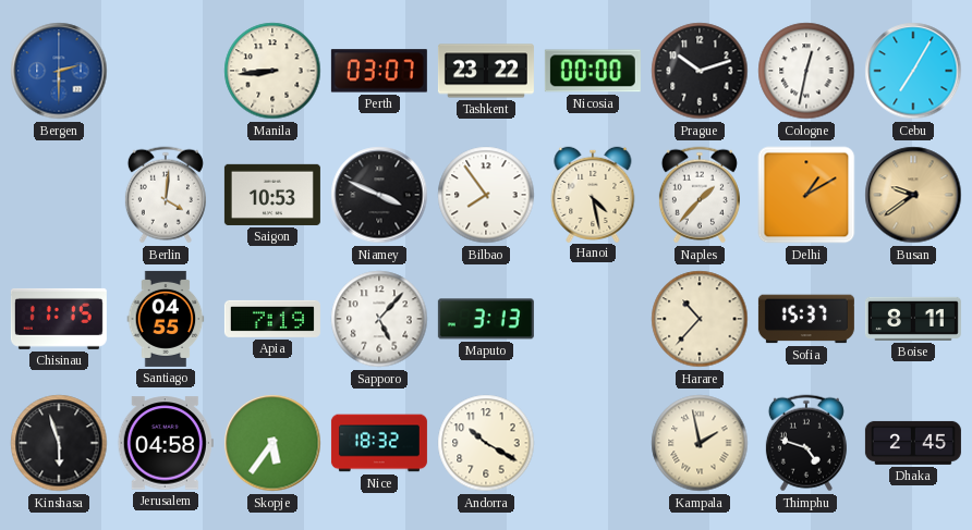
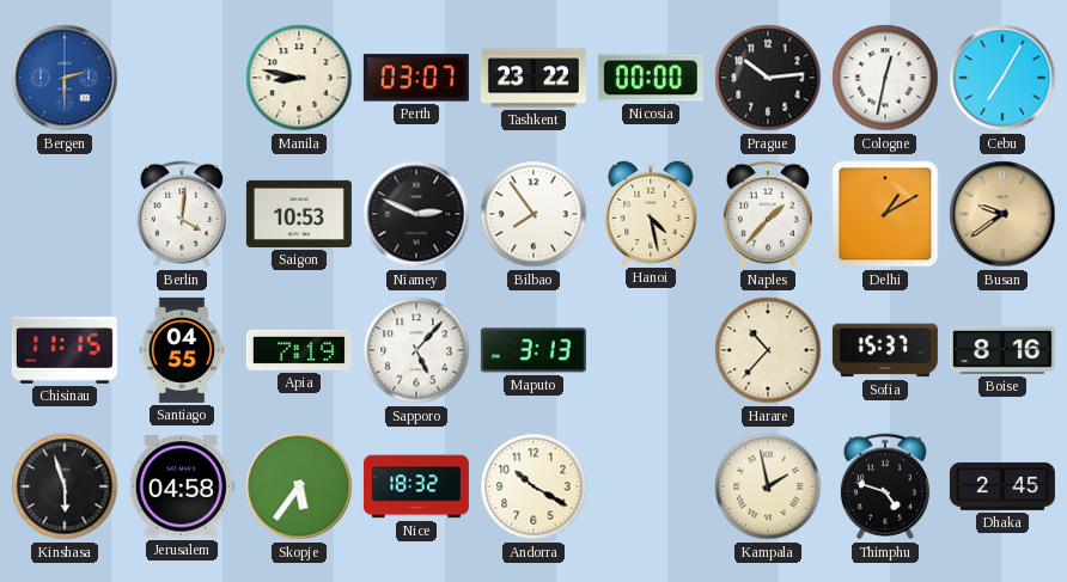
Manila: 8:44 -> 8:47
Prague: 10:12 -> 10:14
Niamey: 3:49 -> 2:49
Boise: 8:11 -> 8:16
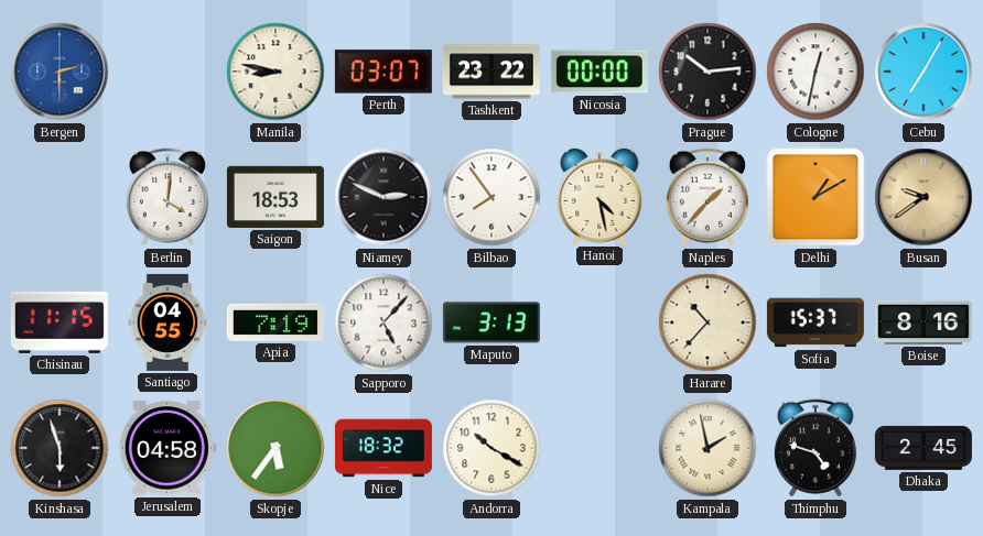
Saigon: 10:53 -> 18:53
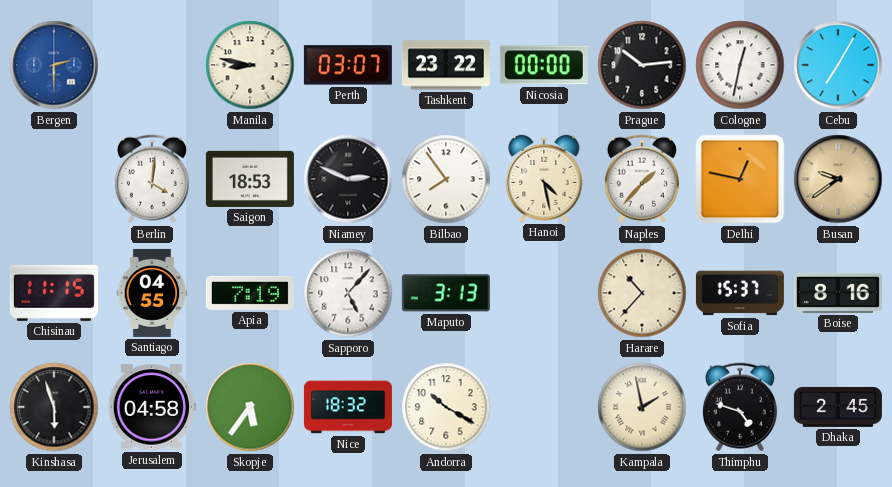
Delhi: 1:10 -> 12:47
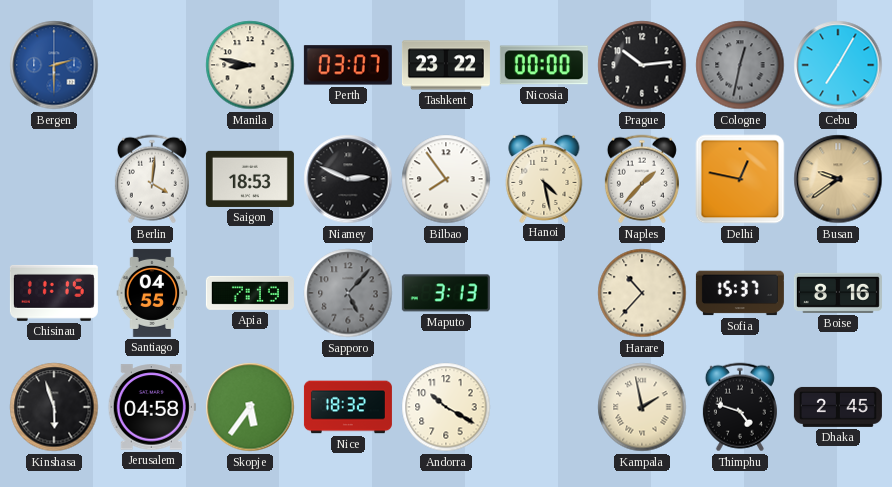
Cologne dial: white -> grey
Sapporo dial: white -> grey
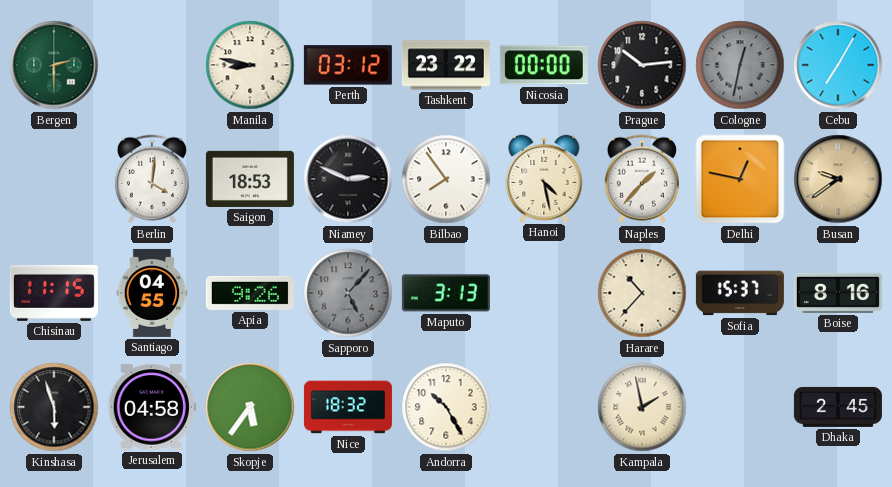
Bergen dial: blue -> green
Perth: 03:07 -> 03:12
Apia: 7:19 -> 9:26
Andorra: 10:20 -> 10:25
Thimphu: 4:48 -> none
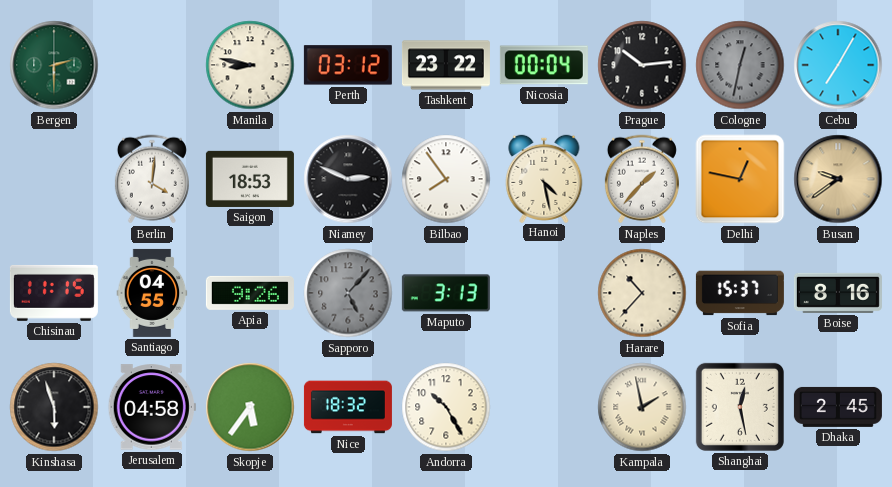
Nicosia: 00:00 -> 00:04
Shanghai: none -> 12:28
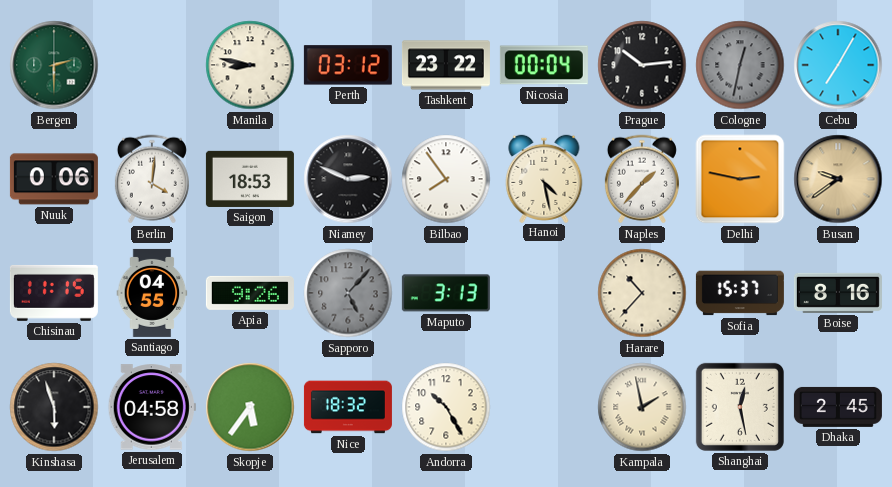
Nuuk: none -> 0:06
Delhi: 12:47 -> 2:47
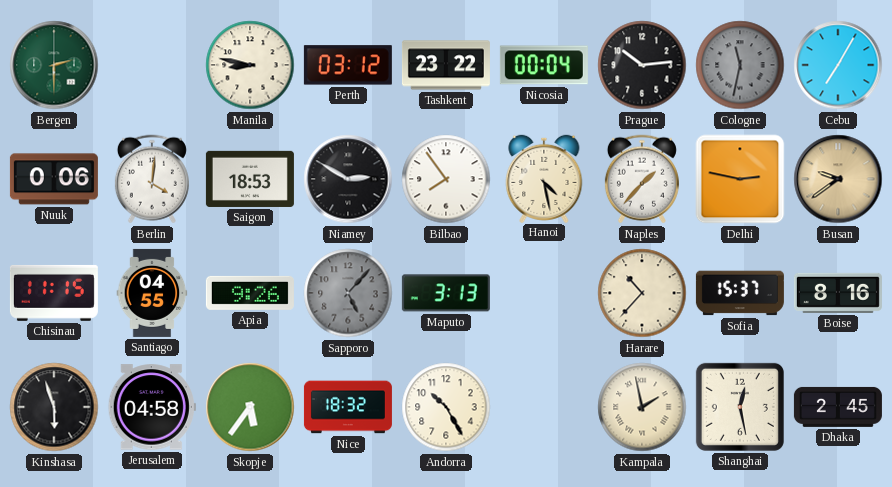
Cologne: 12:32 -> 11:32
Niamey: 2:49 -> 2:50
